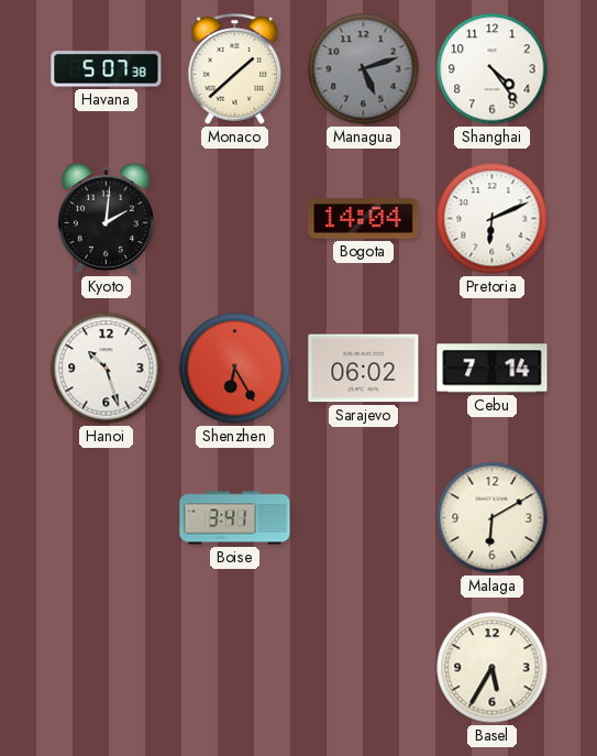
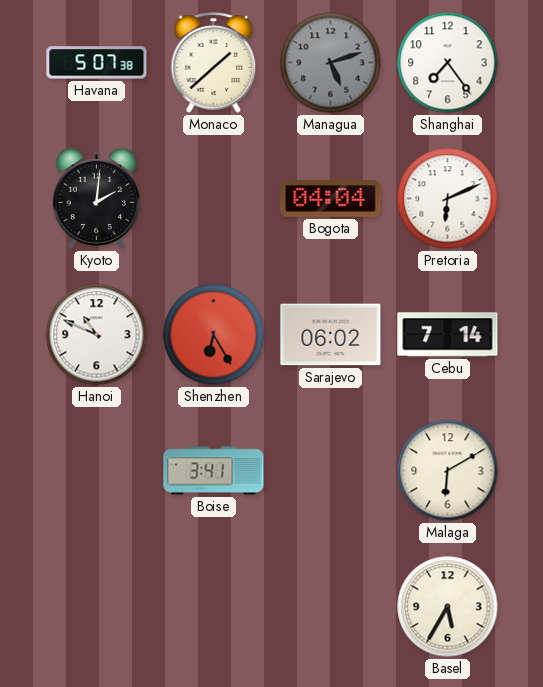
Shanghai: 4:24 -> 7:24
Bogota: 14:04 -> 04:04
Hanoi: 10:27 -> 10:49
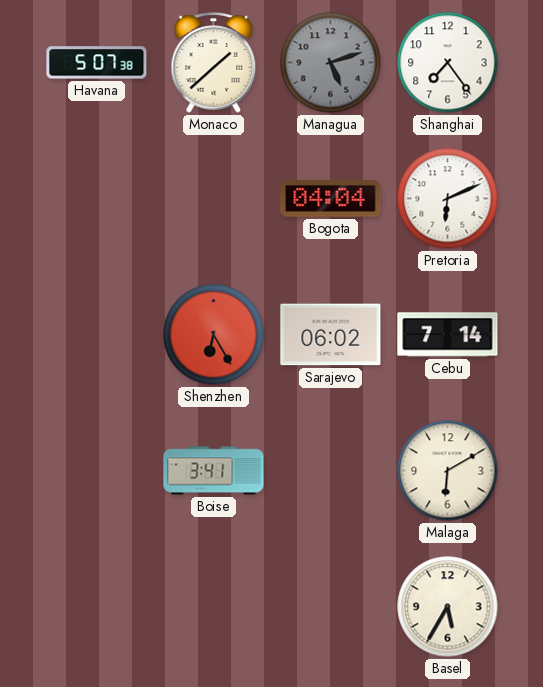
Kyoto: 2:01 -> none
Hanoi: 10:49 -> none
